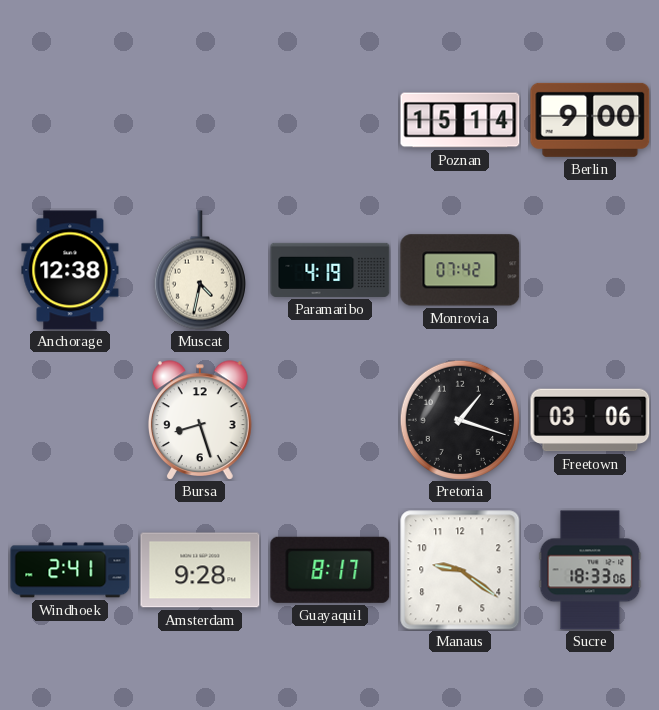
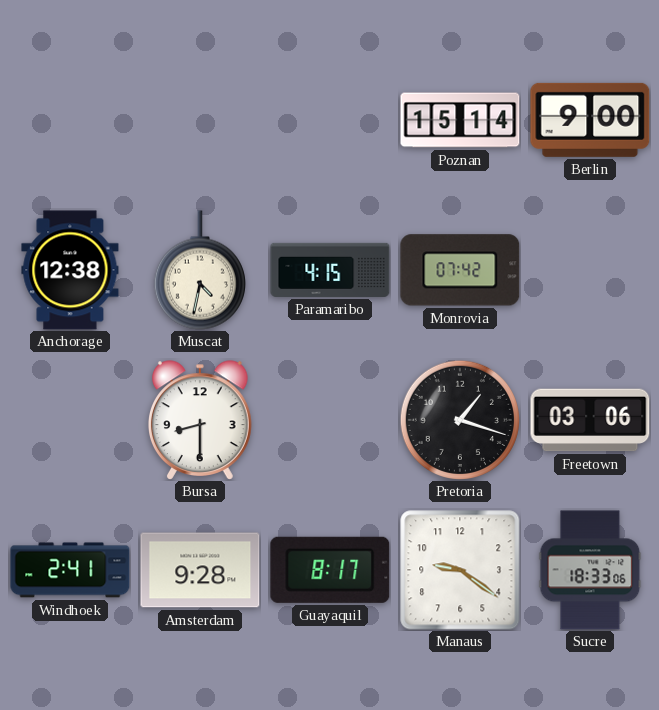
Paramaribo: 4:19 -> 4:15
Bursa: 8:27 -> 8:30
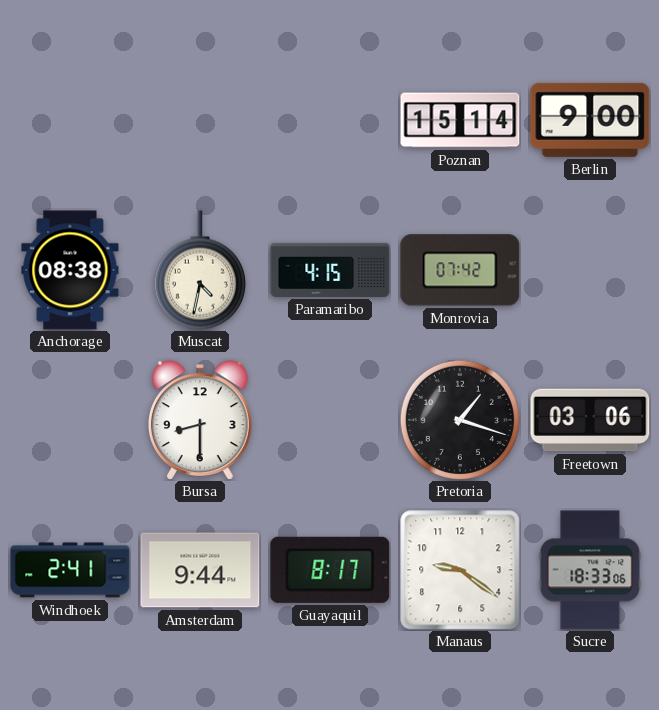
Anchorage: 12:38 -> 08:38
Amsterdam: 9:28 -> 9:44
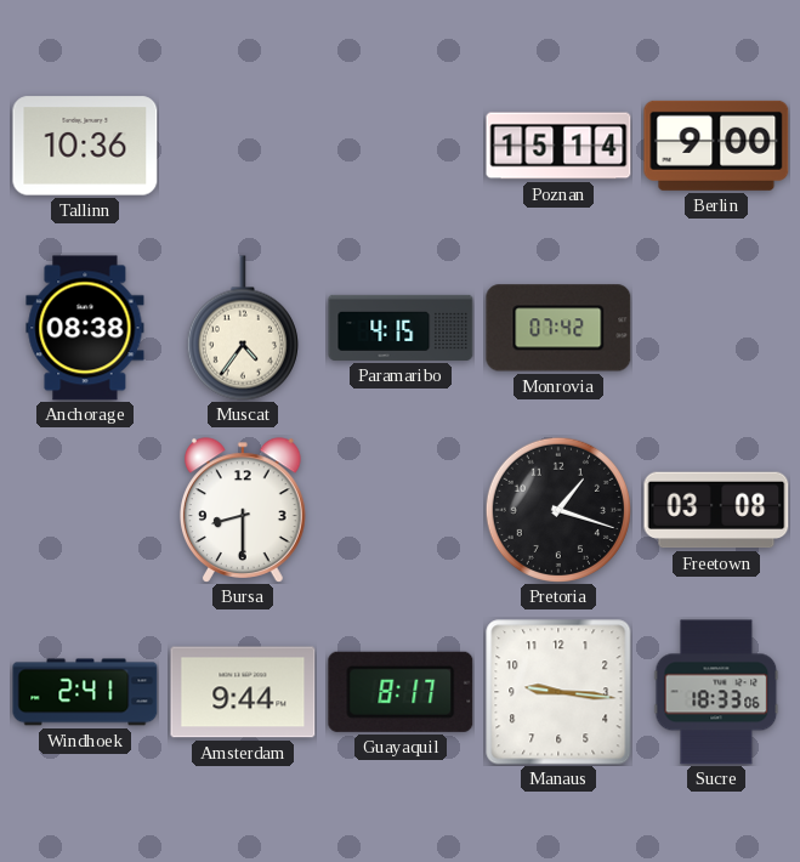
Tallinn: none -> 10:36
Muscat: 4:32 -> 4:36
Freetown: 03:06 -> 03:08
Manaus: 9:21 -> 9:16
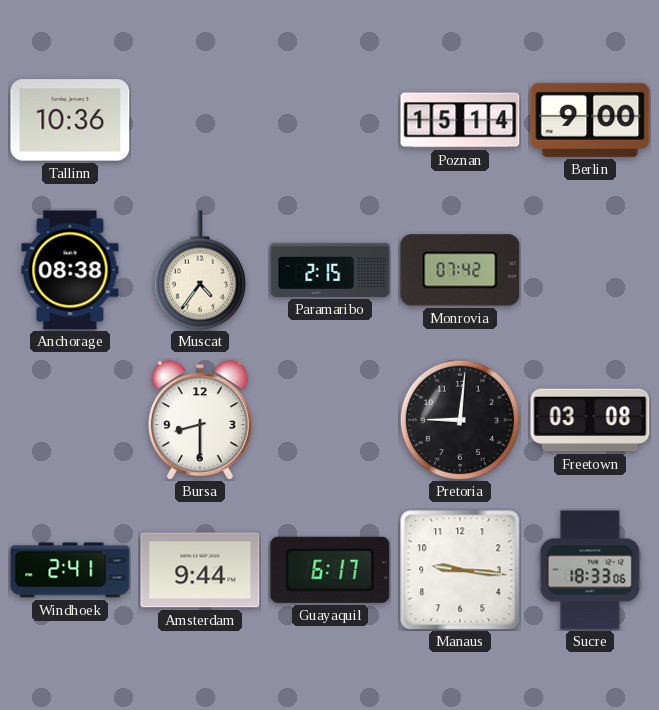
Paramaribo: 4:15 -> 2:15
Pretoria: 1:18 -> 9:01
Guayaquil: 8:17 -> 6:17
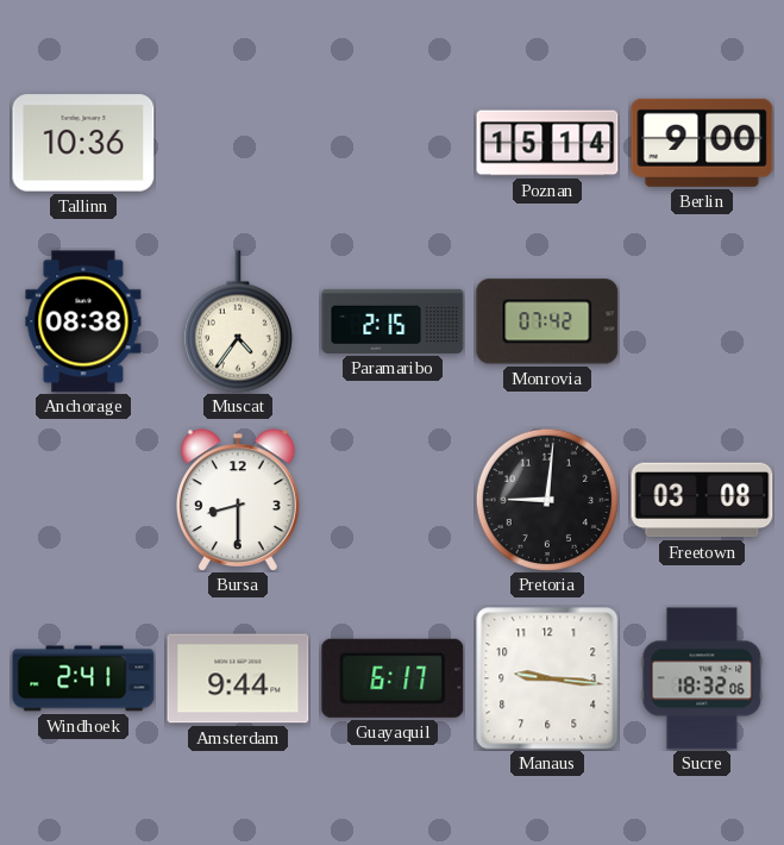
Sucre: 18:33 -> 18:32
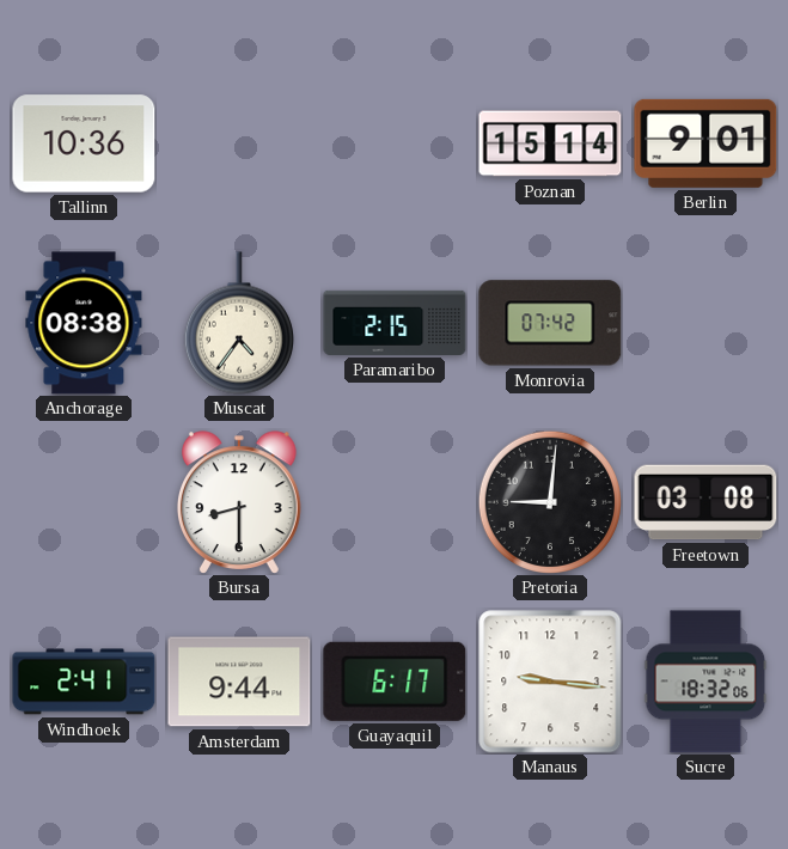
Berlin: 9:00 -> 9:01
